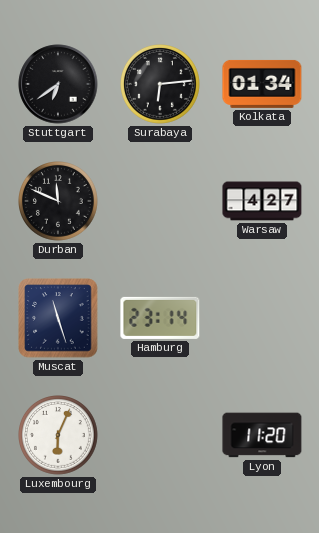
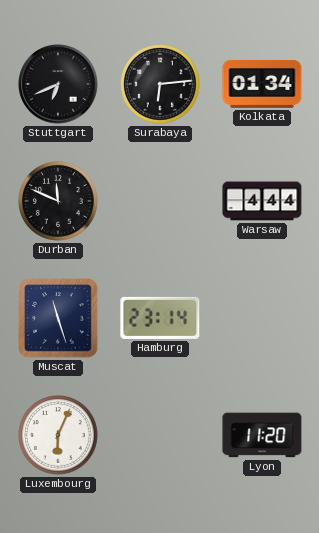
Stuttgart: 6:39 -> 6:41
Warsaw: 4:27 -> 4:44
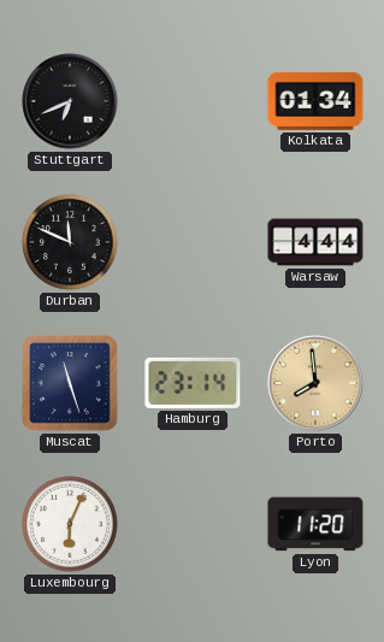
Surabaya: 6:14 -> none
Porto: none -> 7:59
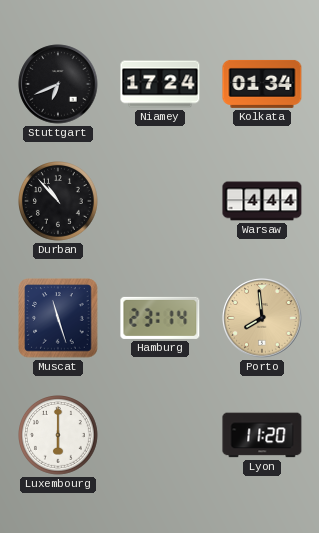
Niamey: none -> 17:24
Durban: 11:49 -> 10:53
Luxembourg: 6:04 -> 6:00
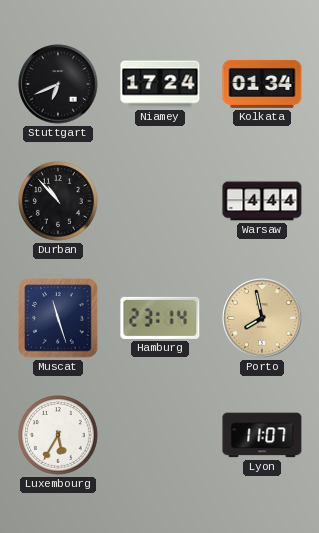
Porto: 7:59 -> 7:58
Luxembourg: 6:00 -> 5:35
Lyon: 11:20 -> 11:07
